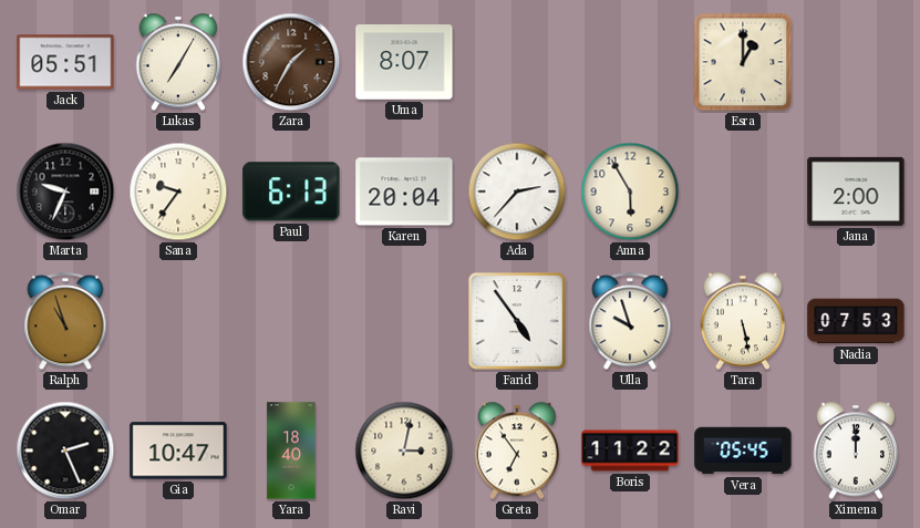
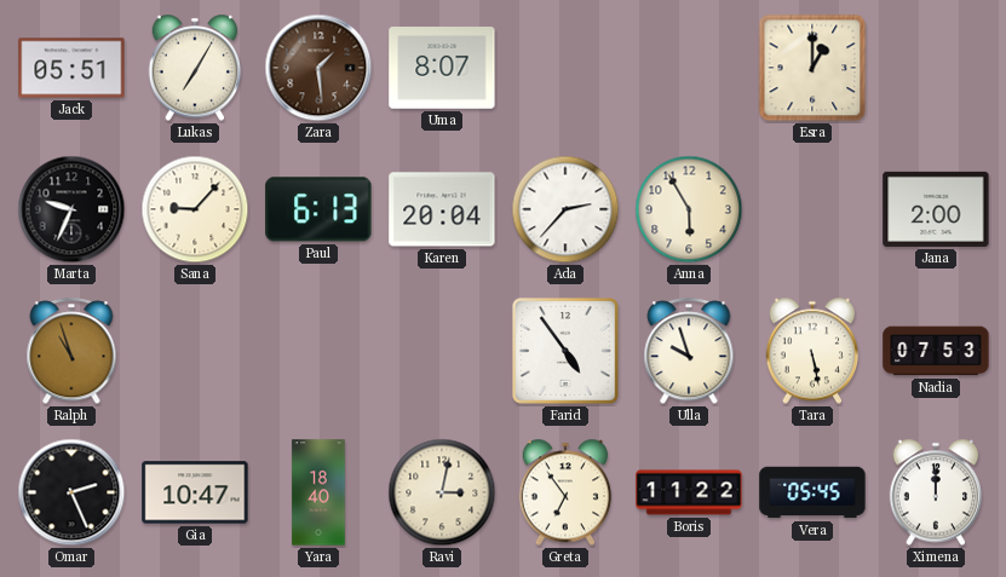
Zara: 1:35 -> 1:29
Sana: 9:36 -> 9:07
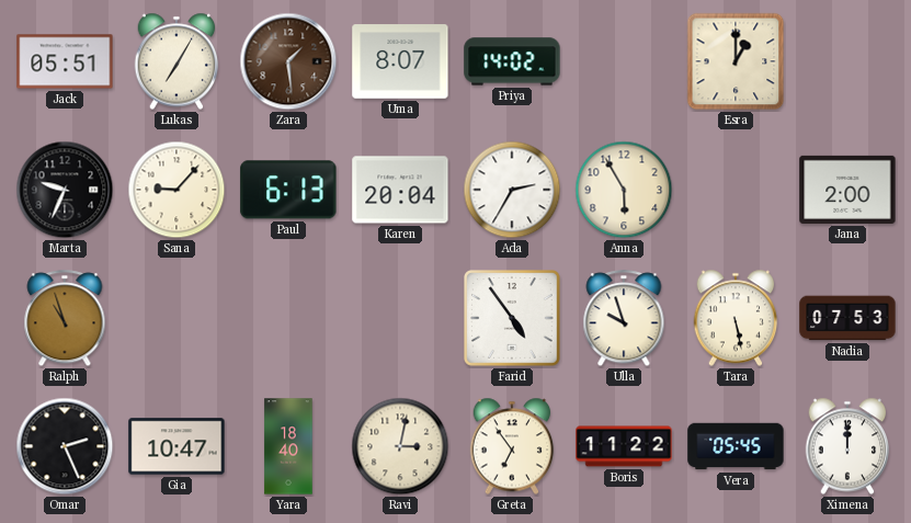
Priya: none -> 14:02
Ada: 2:37 -> 2:35
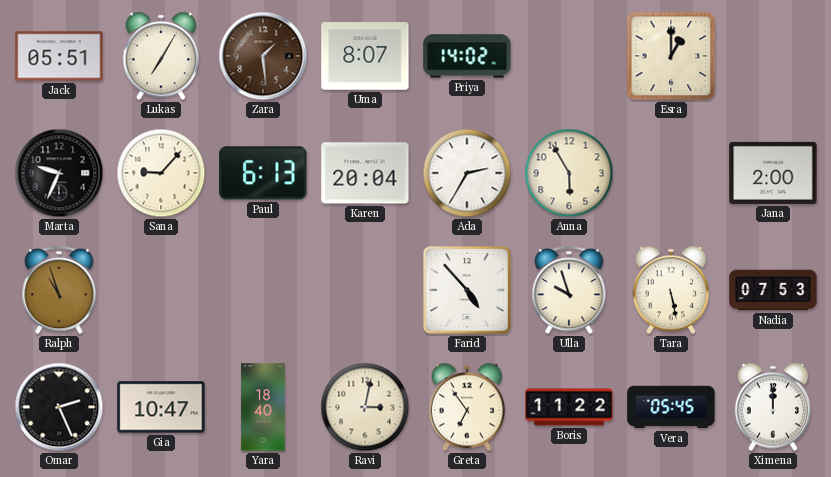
Farid: 4:54 -> 4:53
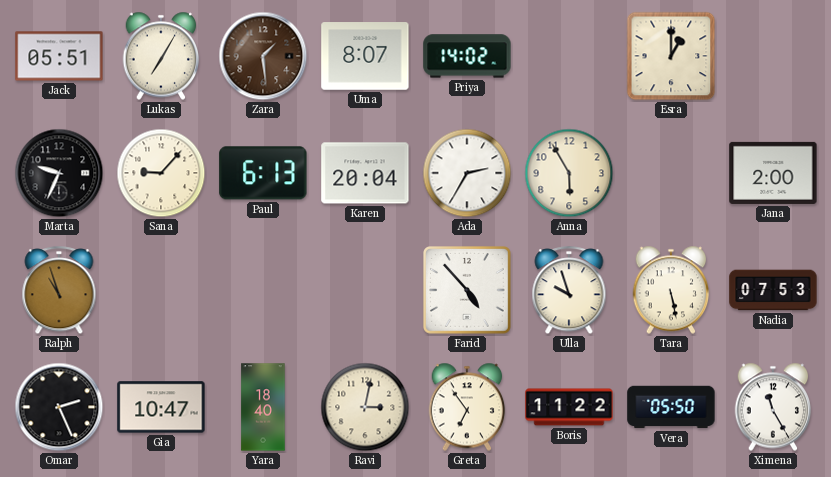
Vera: 05:45 -> 05:50
Ximena: 12:00 -> 11:25
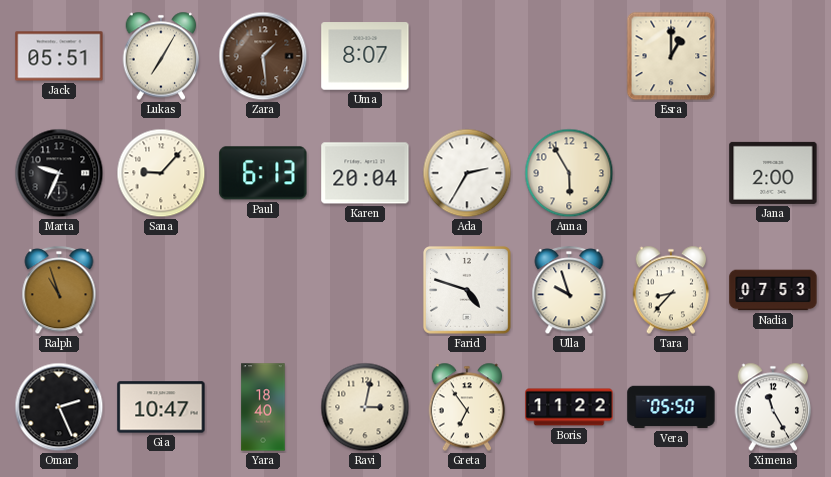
Priya: 14:02 -> none
Farid: 4:53 -> 4:48
Tara: 5:28 -> 8:37
